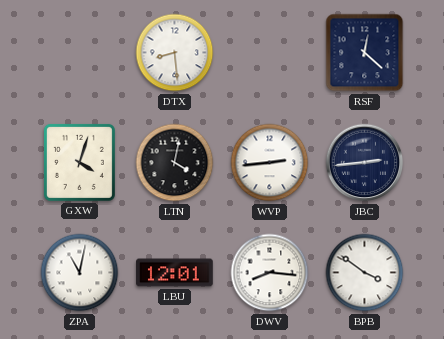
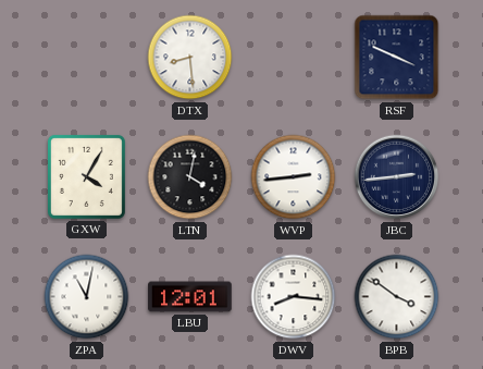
RSF: 12:22 -> 3:49
GXW: 4:03 -> 4:05
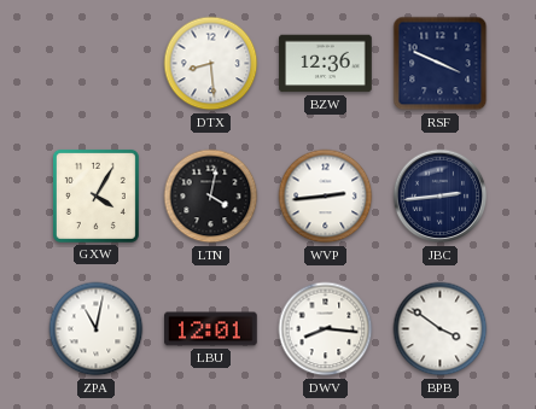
BZW: none -> 12:36
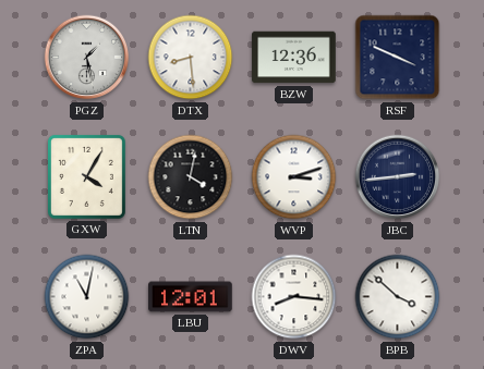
PGZ: none -> 1:28
WVP: 2:44 -> 3:12
BPB: 3:51 -> 3:52
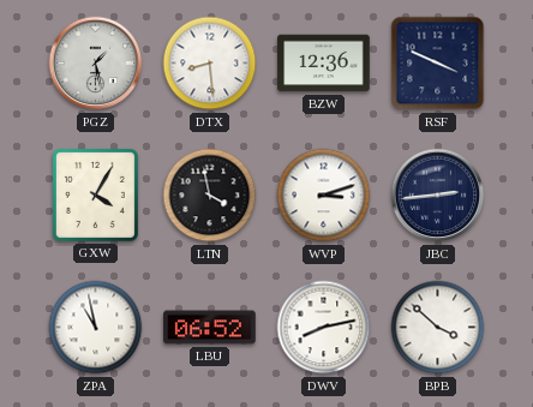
LTN: 4:02 -> 3:58
ZPA: 11:02 -> 10:58
LBU: 12:01 -> 06:52
DWV: 8:16 -> 8:13
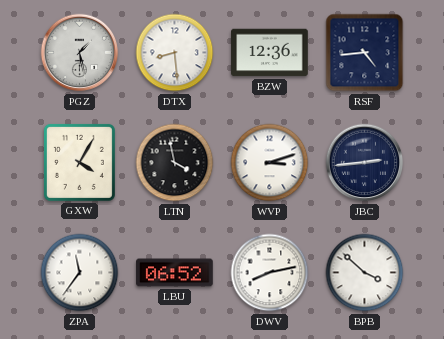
RSF: 3:49 -> 4:44
ZPA: 10:58 -> 11:36
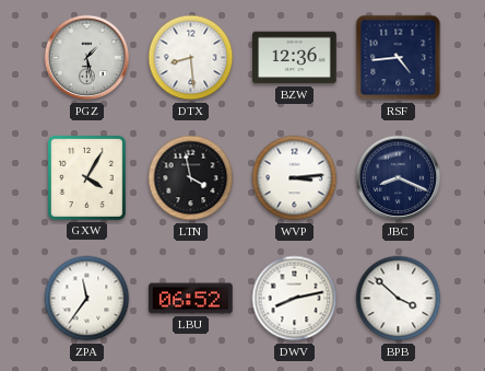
WVP: 3:12 -> 3:14
JBC: 2:44 -> 8:19
